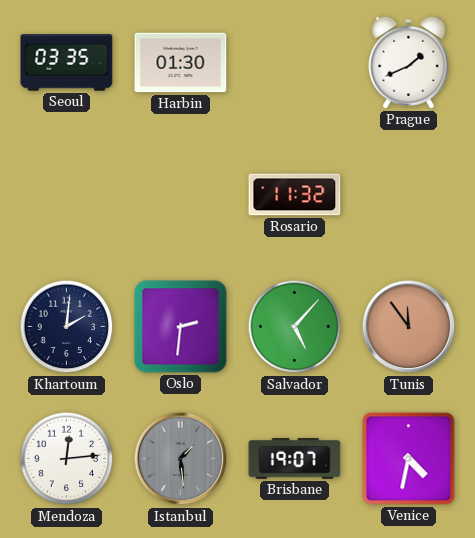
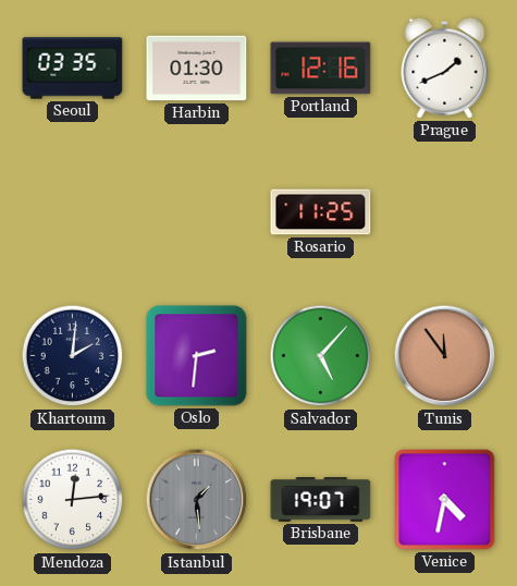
Portland: none -> 12:16
Rosario: 11:32 -> 11:25
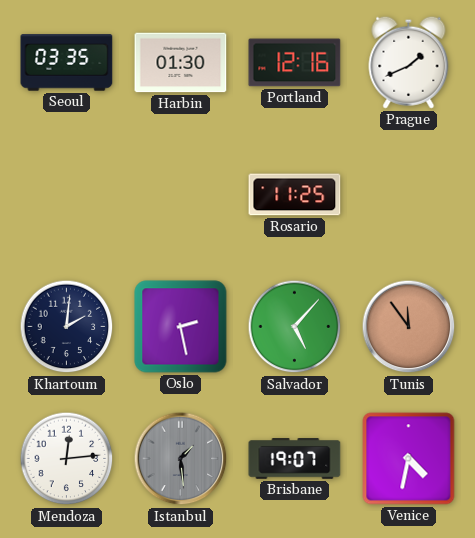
Oslo: 2:31 -> 2:28
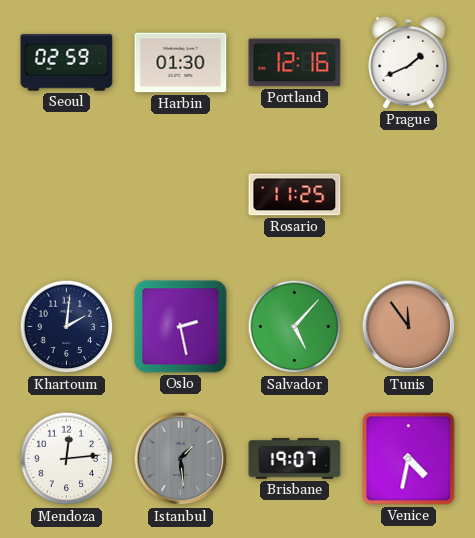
Seoul: 03:35 -> 02:59
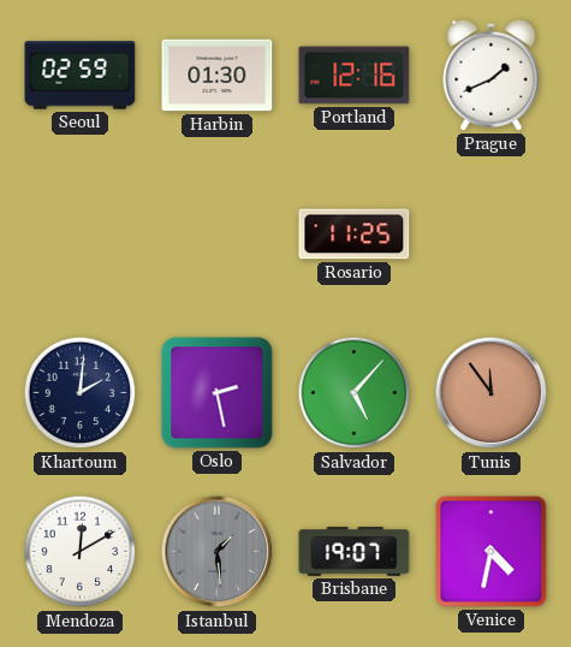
Mendoza: 12:14 -> 12:10
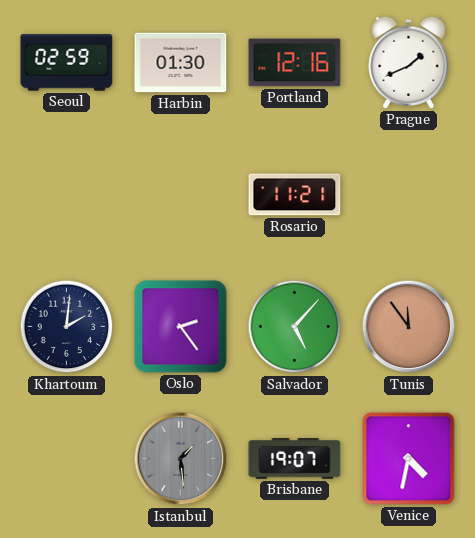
Rosario: 11:25 -> 11:21
Oslo: 2:28 -> 2:24
Mendoza: 12:10 -> none
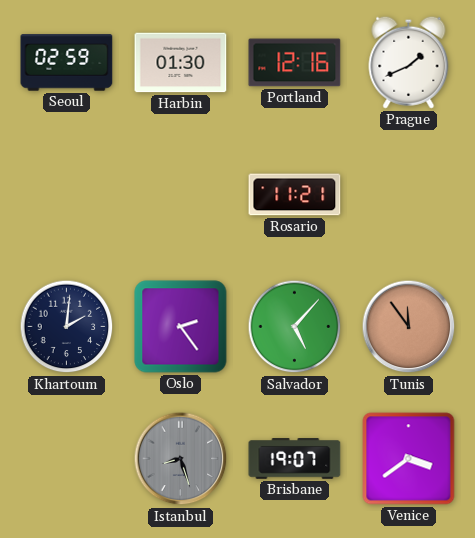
Istanbul: 1:29 -> 8:27
Venice: 4:32 -> 3:39
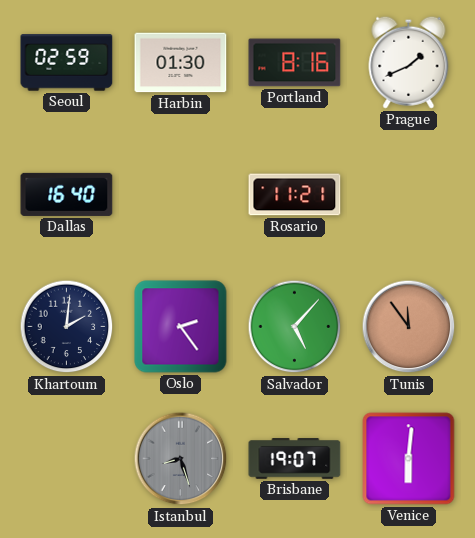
Portland: 12:16 -> 8:16
Dallas: none -> 16:40
Venice: 3:39 -> 6:01
